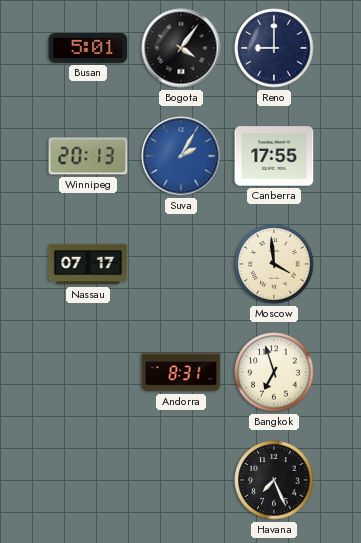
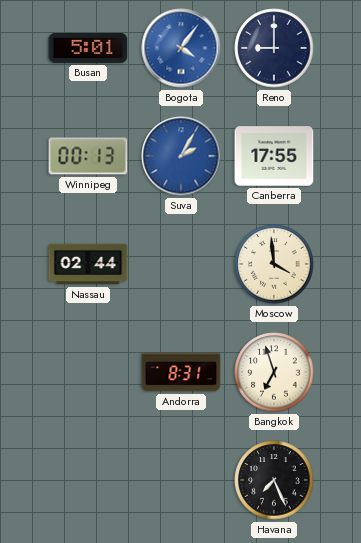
Bogota dial: black -> blue
Winnipeg: 20:13 -> 00:13
Nassau: 07:17 -> 02:44
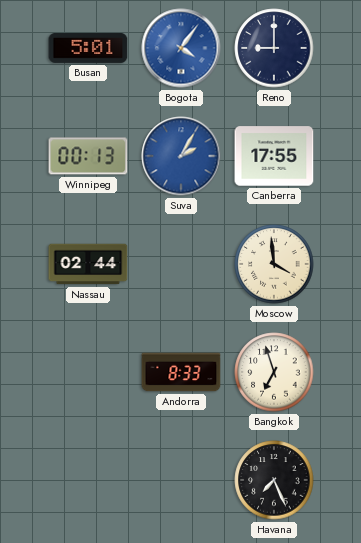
Andorra: 8:31 -> 8:33
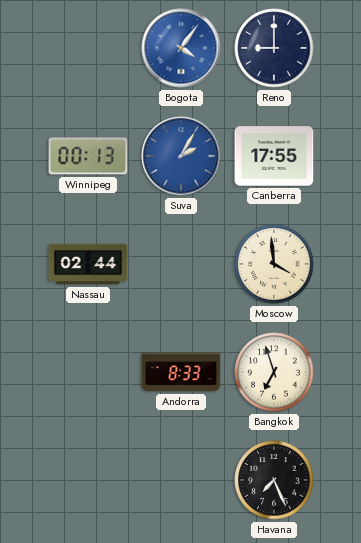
Busan: 5:01 -> none
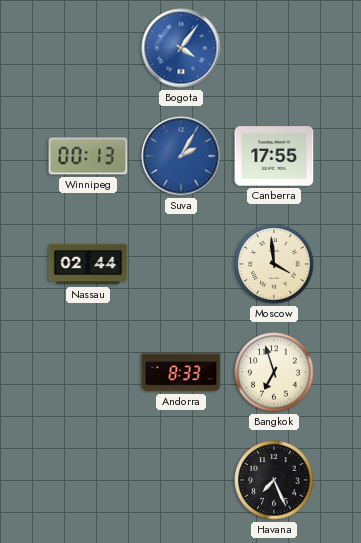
Reno: 9:00 -> none
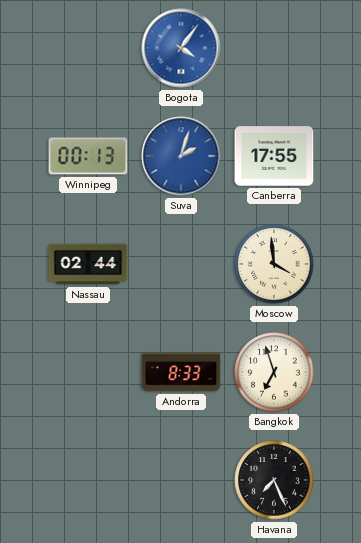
Suva: 2:05 -> 2:03
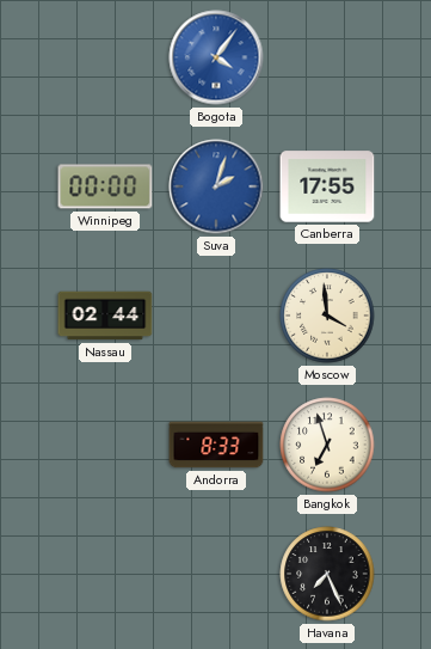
Winnipeg: 00:13 -> 00:00
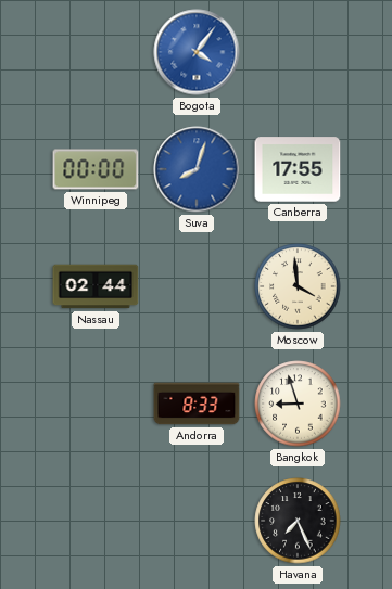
Suva: 2:03 -> 8:03
Bangkok: 6:57 -> 8:57
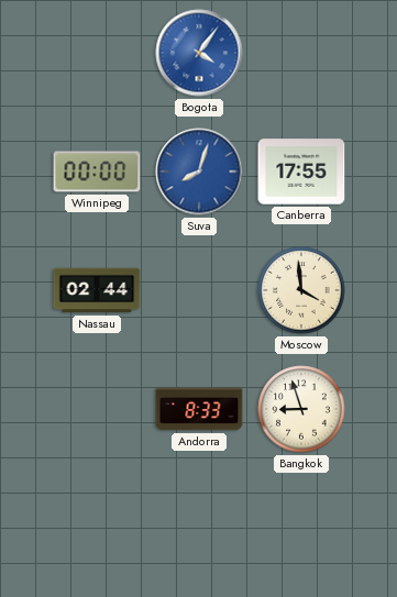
Havana: 7:26 -> none
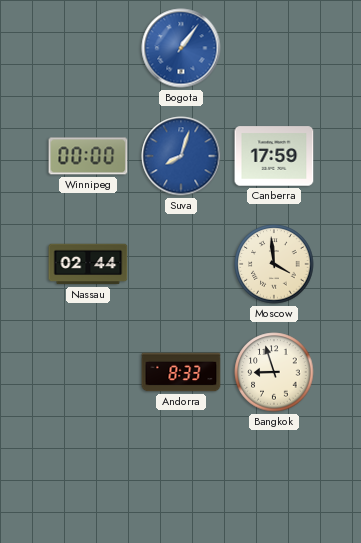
Bogota: 4:06 -> 1:06
Canberra: 17:55 -> 17:59
